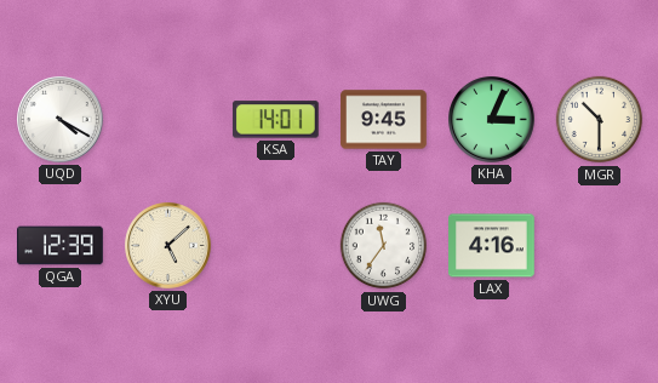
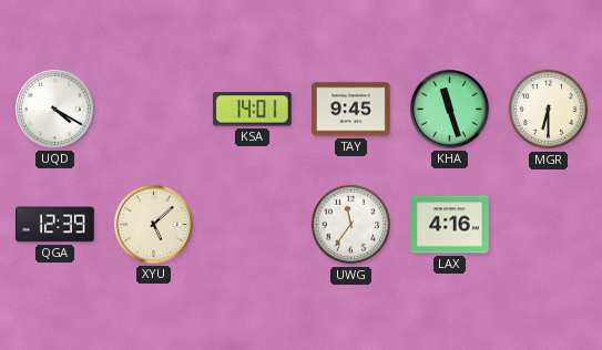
KHA: 3:04 -> 11:27
MGR: 10:30 -> 6:30
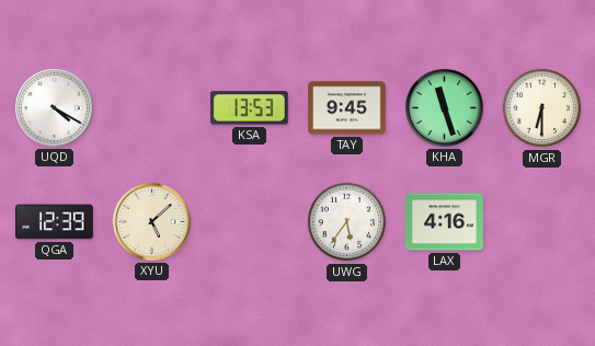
KSA: 14:01 -> 13:53
UWG: 11:36 -> 5:36
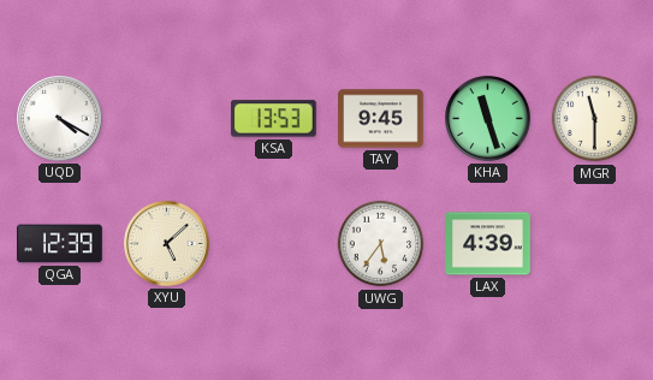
MGR: 6:30 -> 11:30
LAX: 4:16 -> 4:39
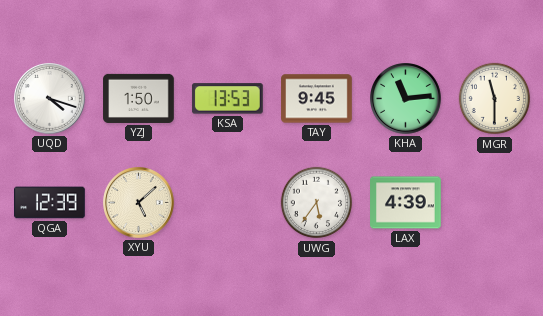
UQD: 4:20 -> 4:18
YZJ: none -> 1:50
KHA: 11:27 -> 11:14
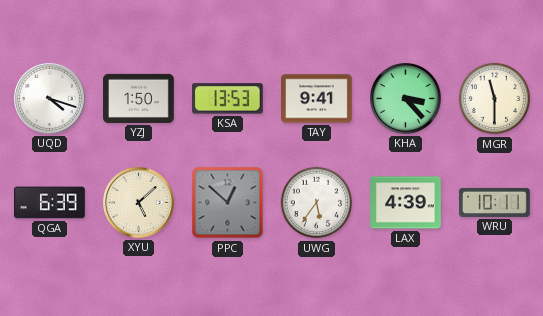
TAY: 9:45 -> 9:41
KHA: 11:14 -> 3:23
QGA: 12:39 -> 6:39
PPC: none -> 12:52
WRU: none -> 10:11
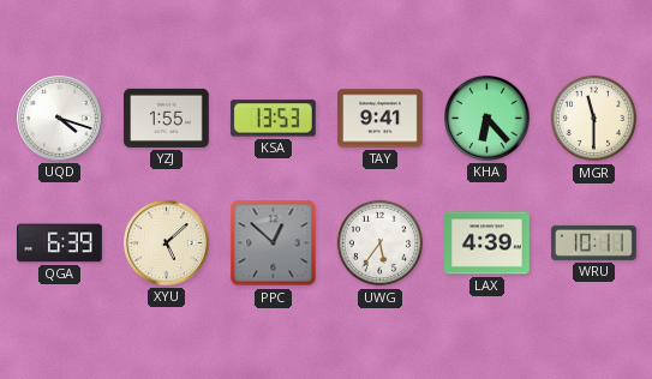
YZJ: 1:50 -> 1:55
KHA: 3:23 -> 6:23
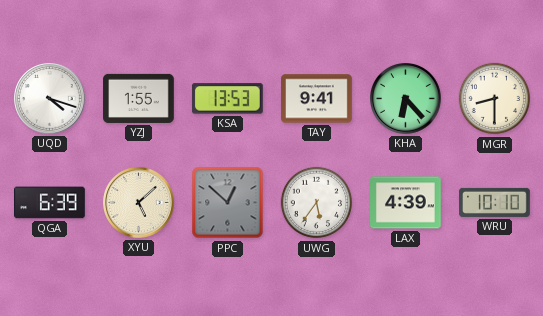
MGR: 11:30 -> 8:30
WRU: 10:11 -> 10:10
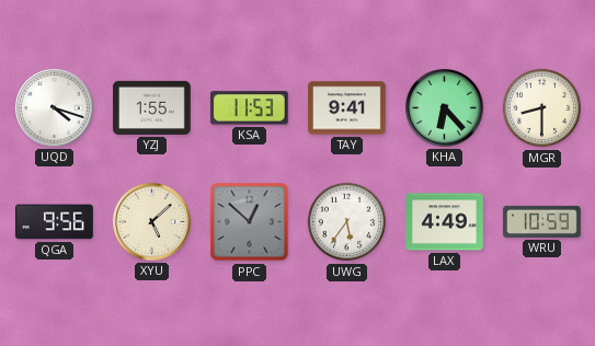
KSA: 13:53 -> 11:53
QGA: 6:39 -> 9:56
LAX: 4:39 -> 4:49
WRU: 10:10 -> 10:59
